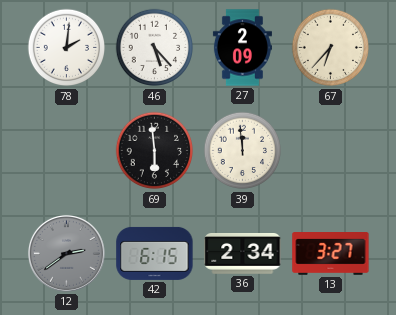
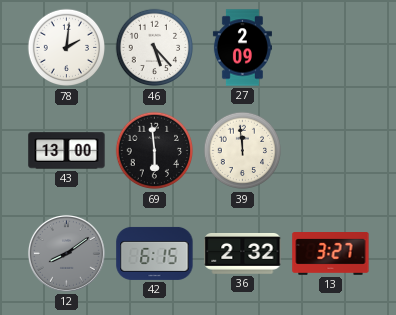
67: 6:37 -> none
43: none -> 13:00
12: 2:39 -> 8:09
36: 2:34 -> 2:32
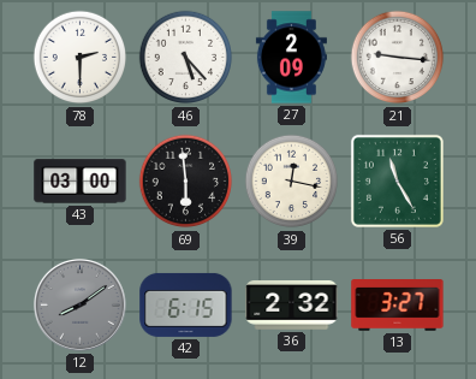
78: 2:01 -> 2:30
21: none -> 9:16
43: 13:00 -> 03:00
39: 11:59 -> 12:17
56: none -> 11:25
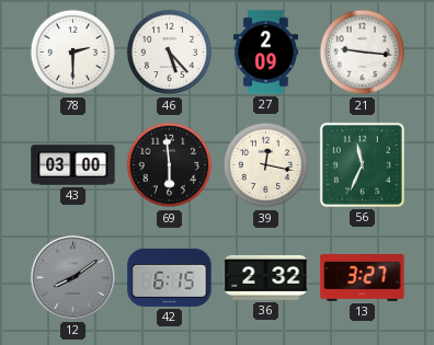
56: 11:25 -> 11:34
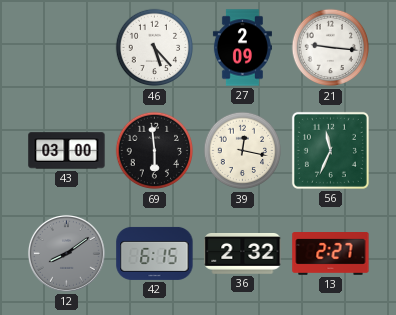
78: 2:30 -> none
13: 3:27 -> 2:27
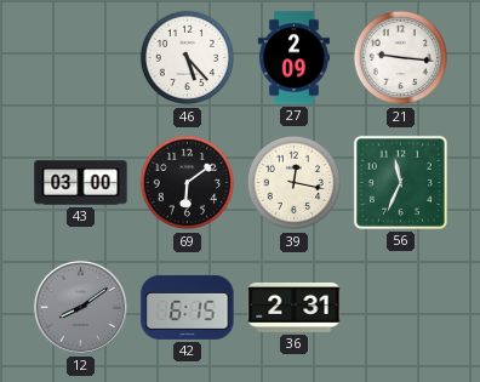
69: 5:59 -> 6:09
36: 2:32 -> 2:31
13: 2:27 -> none
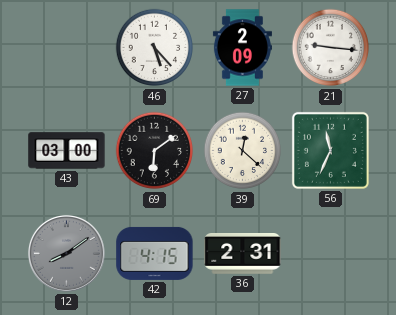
39: 12:17 -> 12:22
42: 6:15 -> 4:15
